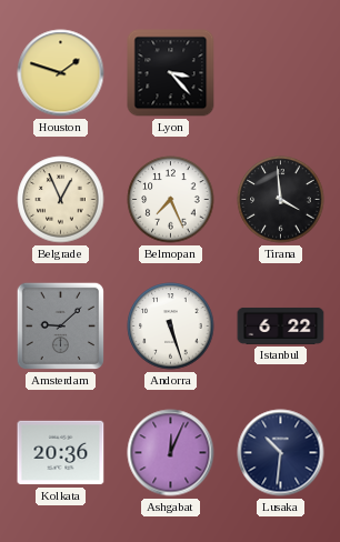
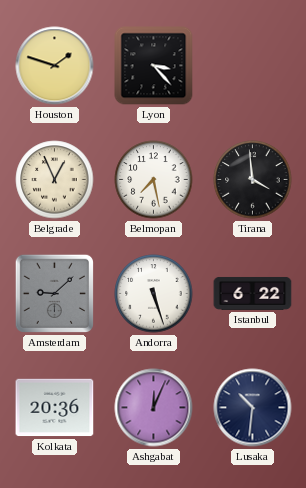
Belmopan: 7:26 -> 7:28
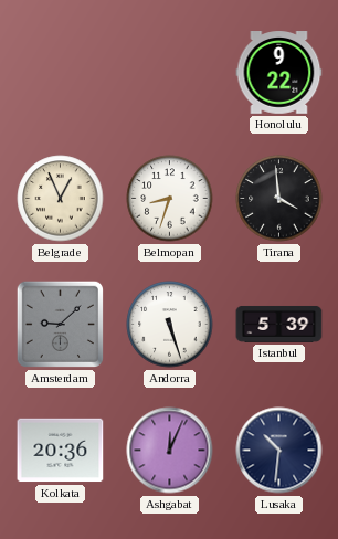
Houston: 1:48 -> none
Lyon: 3:23 -> none
Honolulu: none -> 9:22
Belmopan: 7:28 -> 8:33
Istanbul: 6:22 -> 5:39
